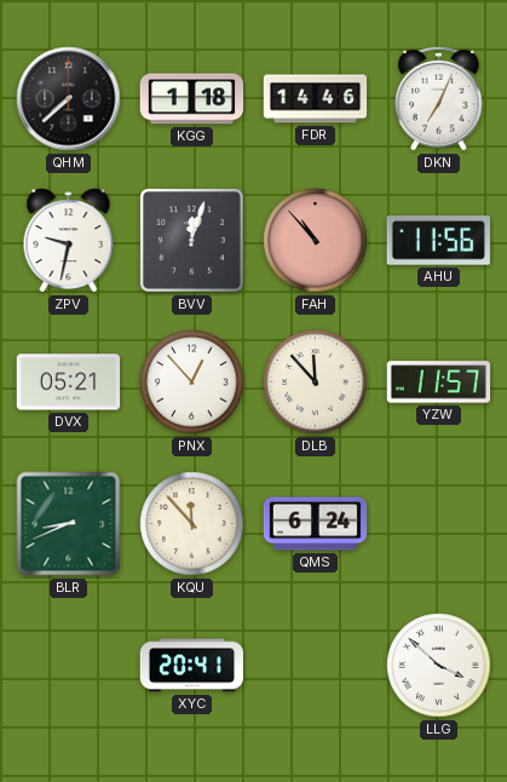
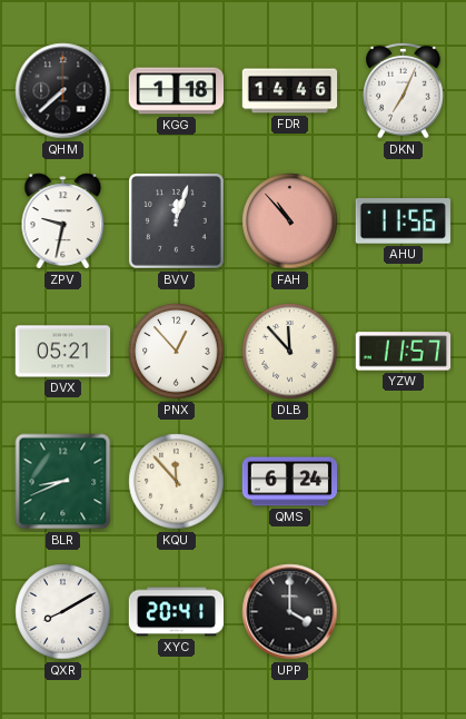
QXR: none -> 8:10
UPP: none -> 4:00
LLG: 3:52 -> none
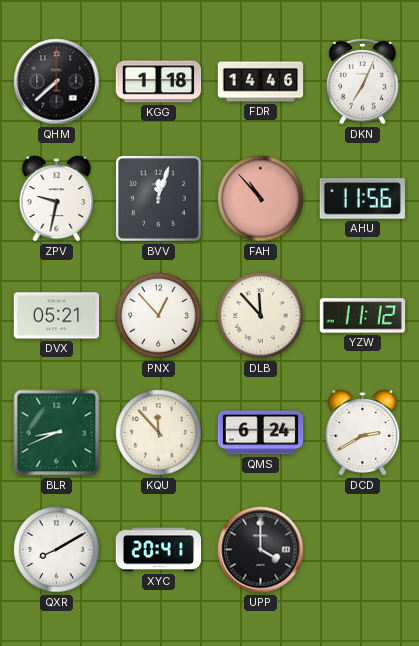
YZW: 11:57 -> 11:12
DCD: none -> 2:40
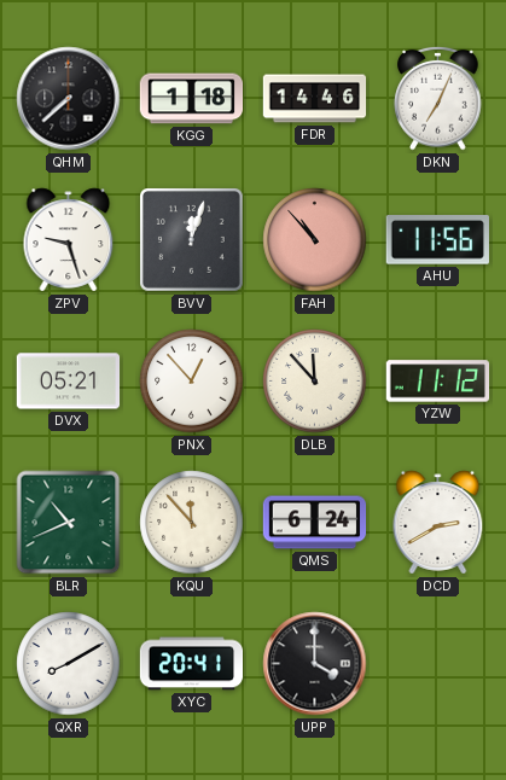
ZPV: 9:32 -> 9:27
BLR: 8:41 -> 10:41
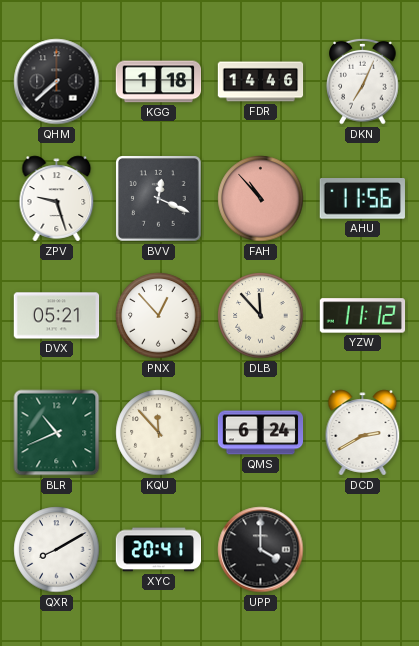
BVV: 12:03 -> 12:19
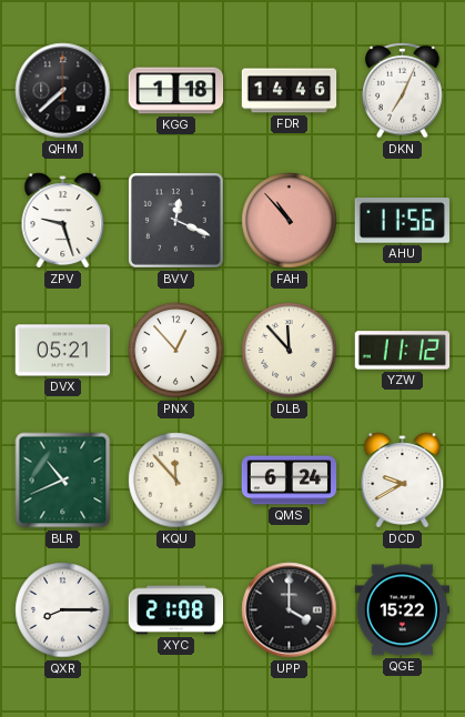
DCD: 2:40 -> 9:40
QXR: 8:10 -> 8:15
XYC: 20:41 -> 21:08
QGE: none -> 15:22
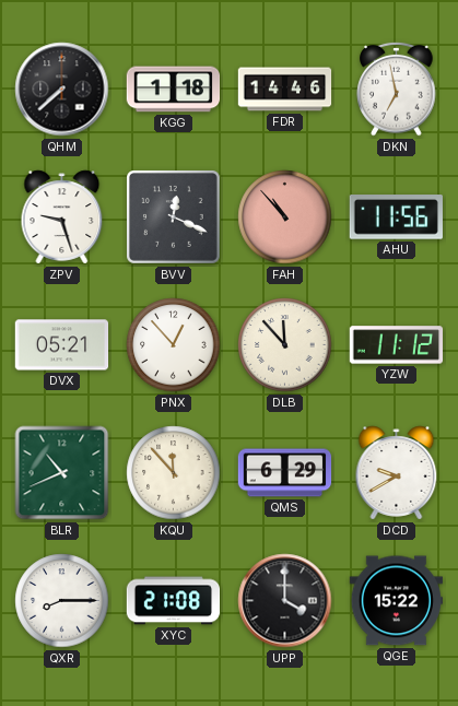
DKN: 7:04 -> 6:58
QMS: 6:24 -> 6:29
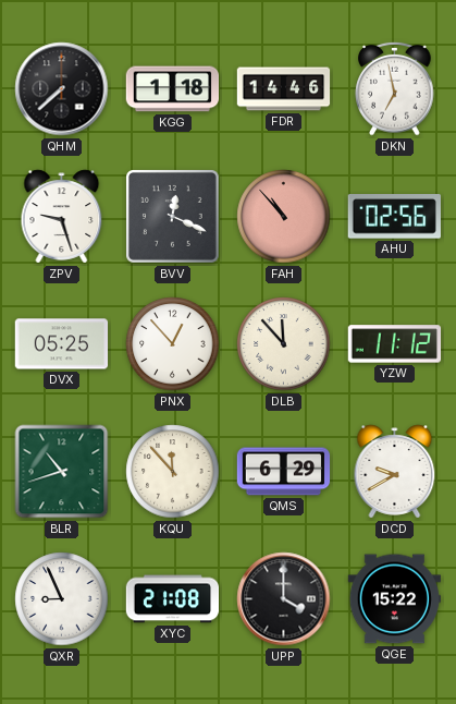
AHU: 11:56 -> 02:56
DVX: 05:21 -> 05:25
BLR: 10:41 -> 10:42
QXR: 8:15 -> 8:56
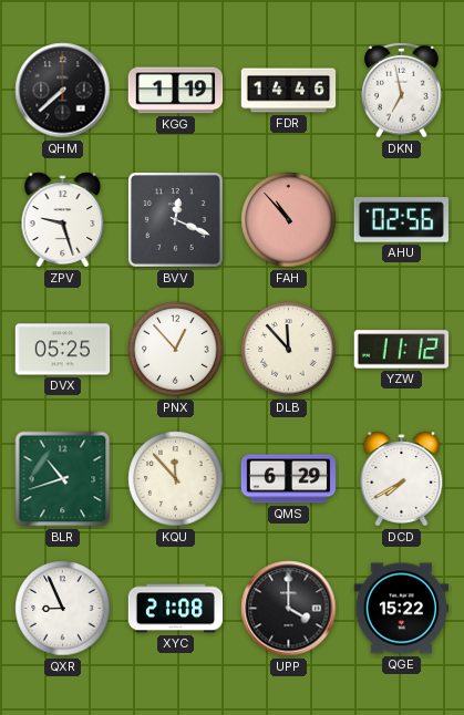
KGG: 1:18 -> 1:19
DCD: 9:40 -> 7:40
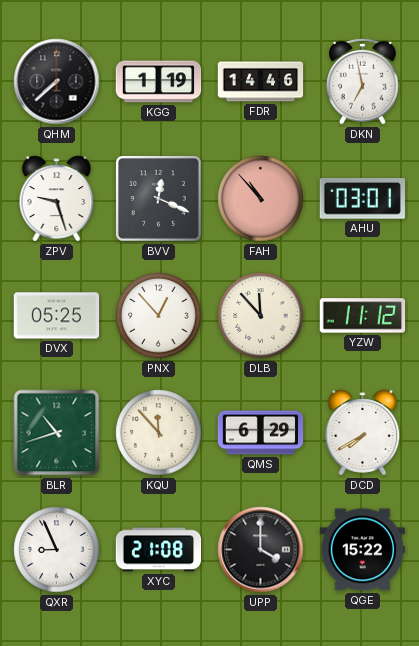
AHU: 02:56 -> 03:01
